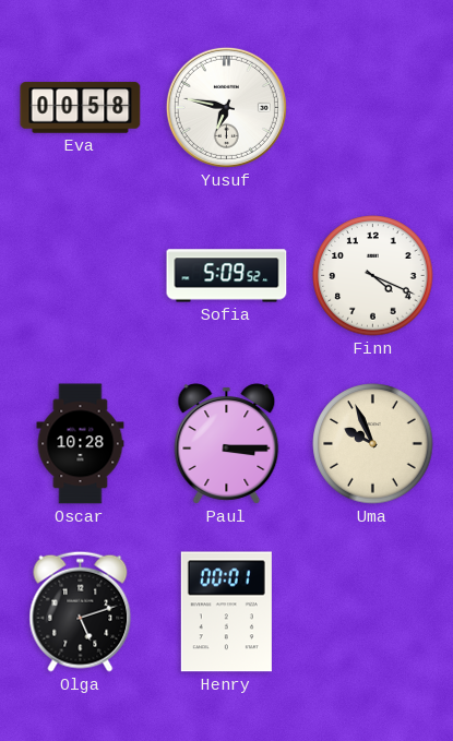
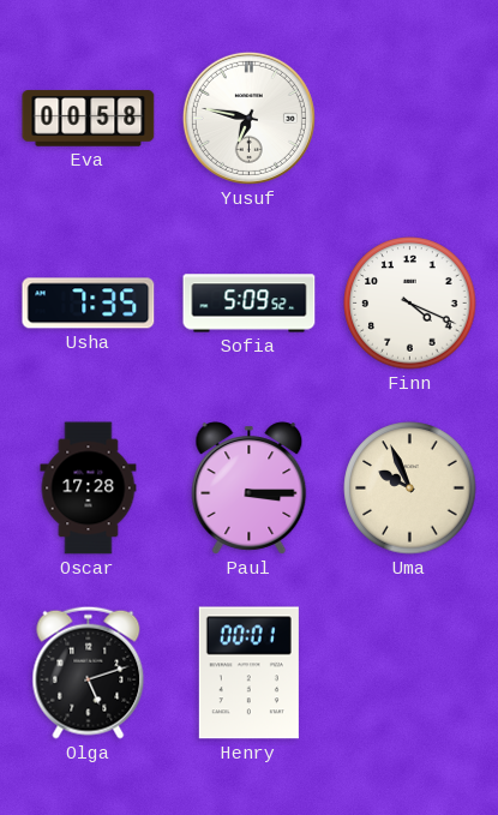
Usha: none -> 7:35
Oscar: 10:28 -> 17:28
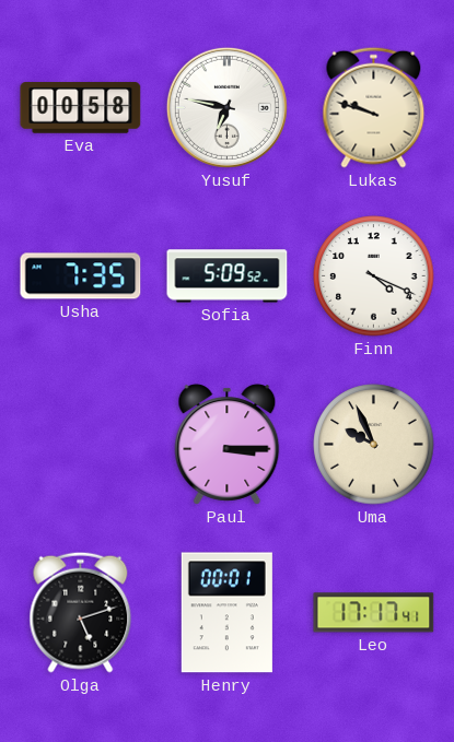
Lukas: none -> 9:48
Oscar: 17:28 -> none
Leo: none -> 17:17
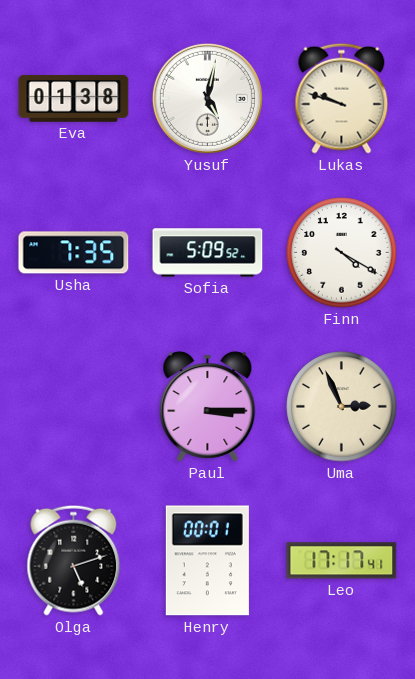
Eva: 00:58 -> 01:38
Yusuf: 6:47 -> 5:02
Finn: 4:19 -> 4:20
Uma: 9:56 -> 2:56
